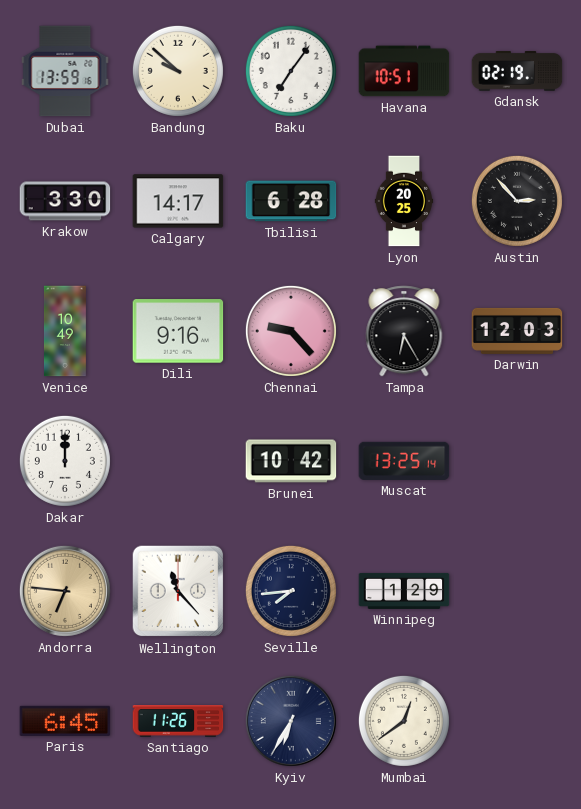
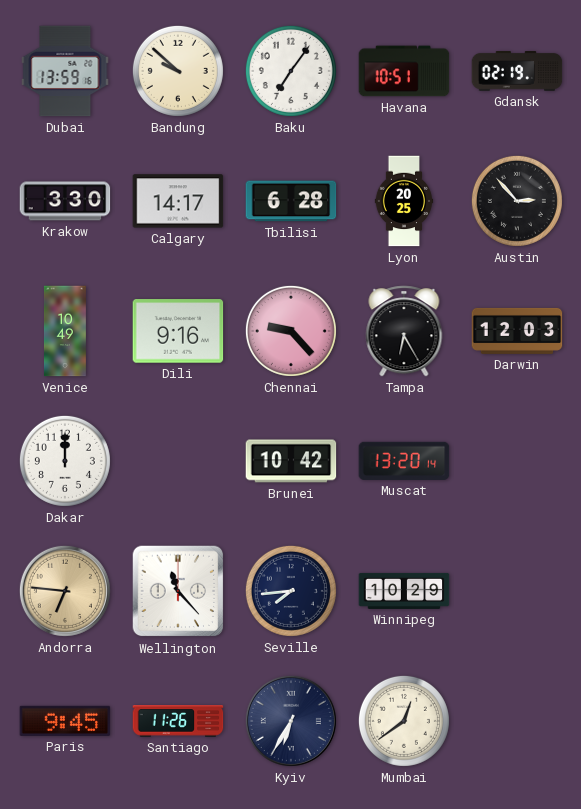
Muscat: 13:25 -> 13:20
Winnipeg: 1:29 -> 10:29
Paris: 6:45 -> 9:45
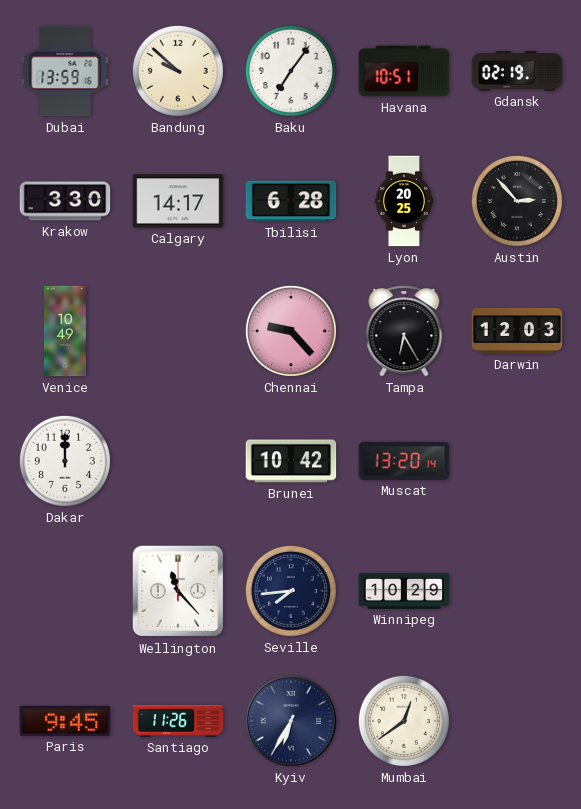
Dili: 9:16 -> none
Andorra: 6:46 -> none
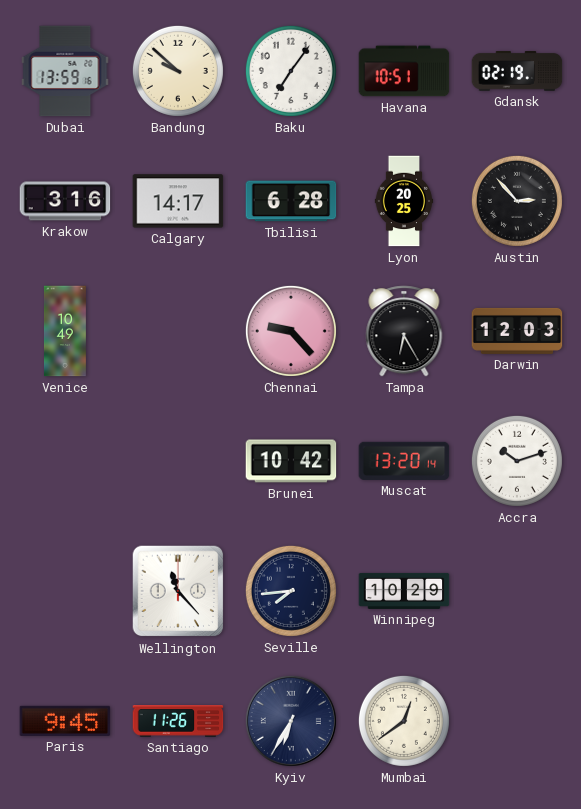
Krakow: 3:30 -> 3:16
Dakar: 12:00 -> none
Accra: none -> 10:12
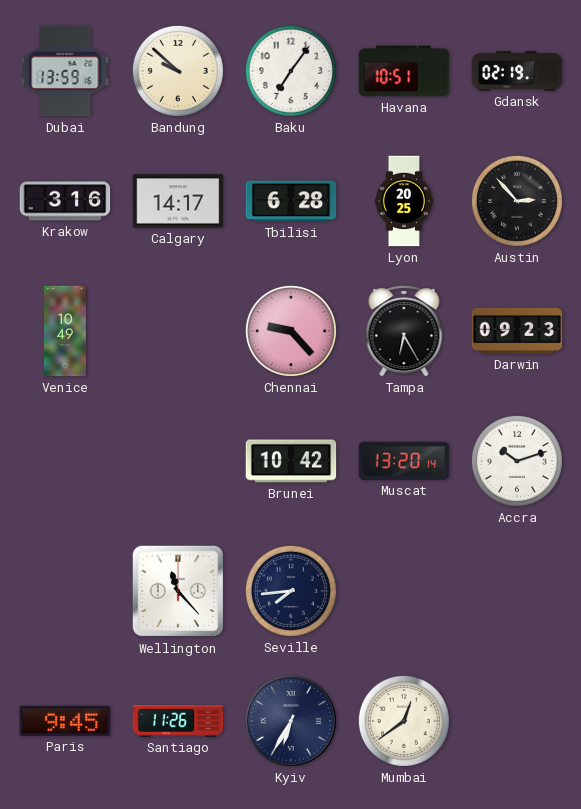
Darwin: 12:03 -> 09:23
Winnipeg: 10:29 -> none
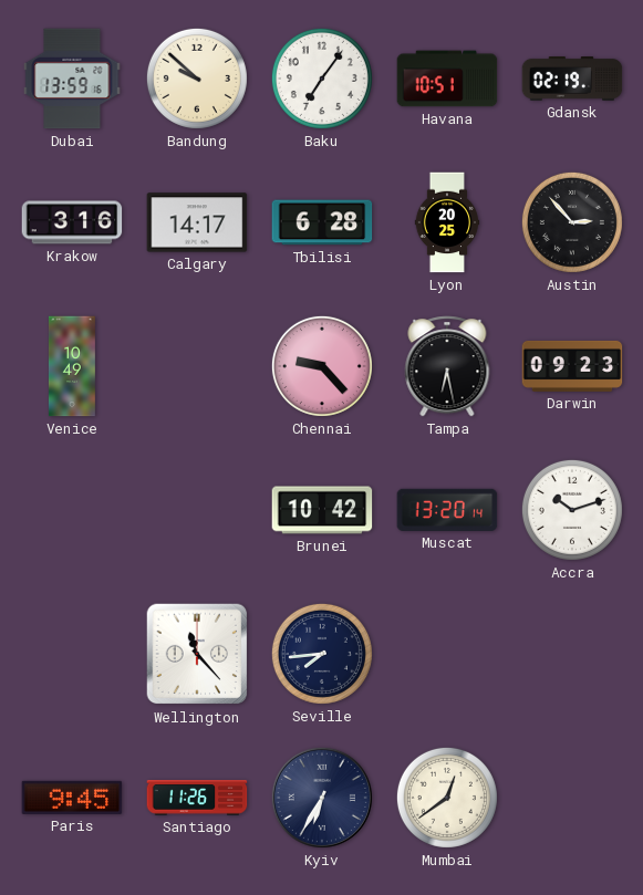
Tampa: 6:25 -> 6:28
